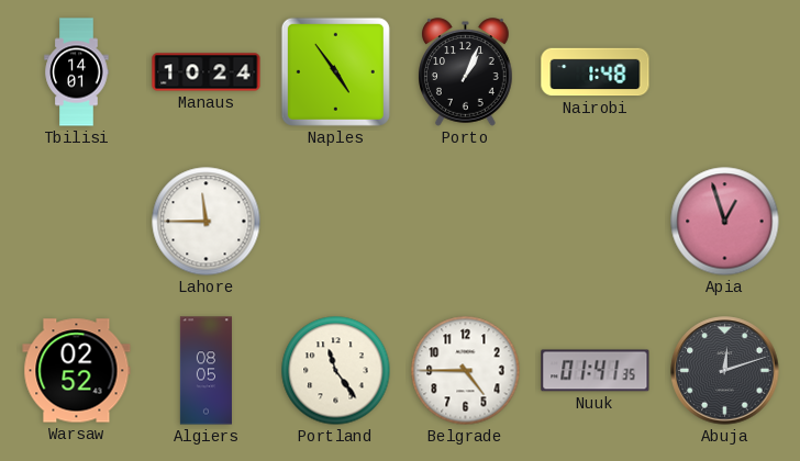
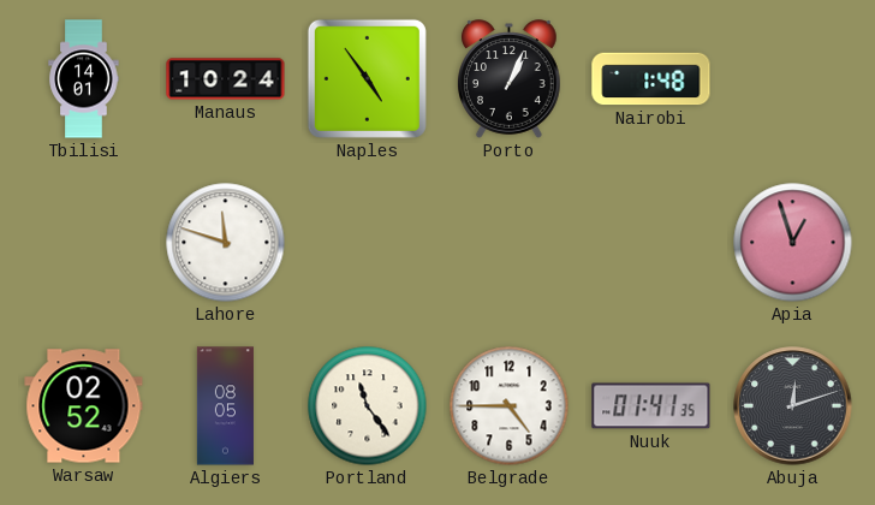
Lahore: 11:45 -> 11:48
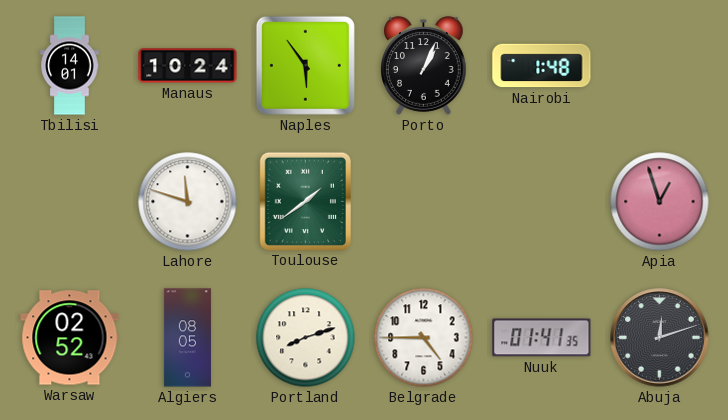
Naples: 4:54 -> 5:54
Toulouse: none -> 1:39
Portland: 11:24 -> 8:12
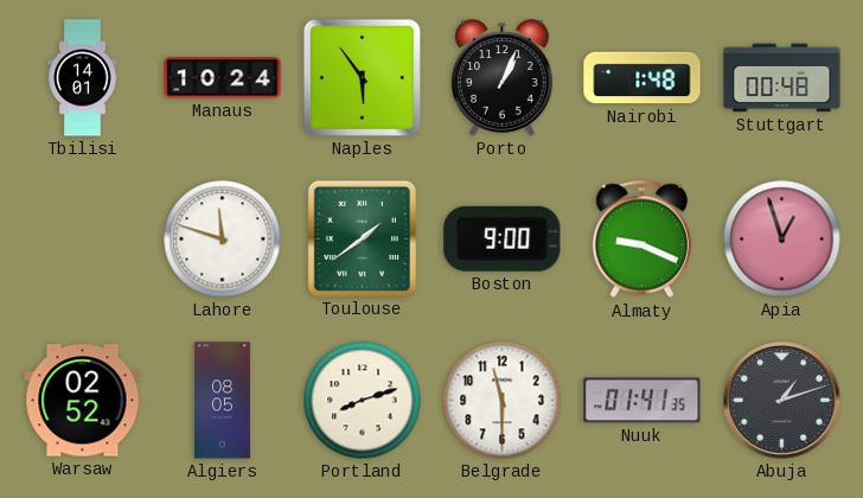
Stuttgart: none -> 00:48
Boston: none -> 9:00
Almaty: none -> 9:19
Belgrade: 4:45 -> 11:30
Abuja: 12:12 -> 1:12
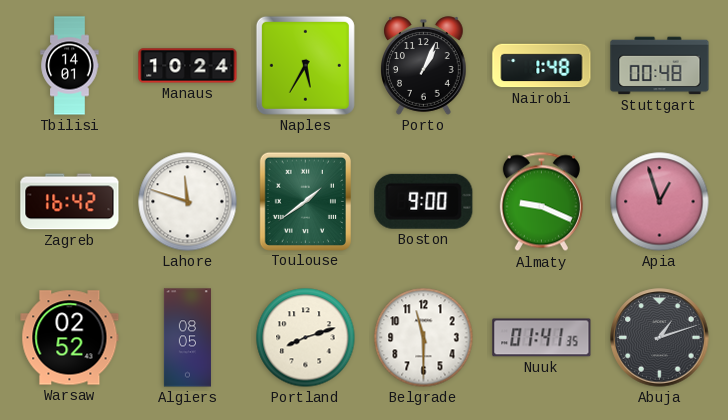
Naples: 5:54 -> 5:35
Zagreb: none -> 16:42
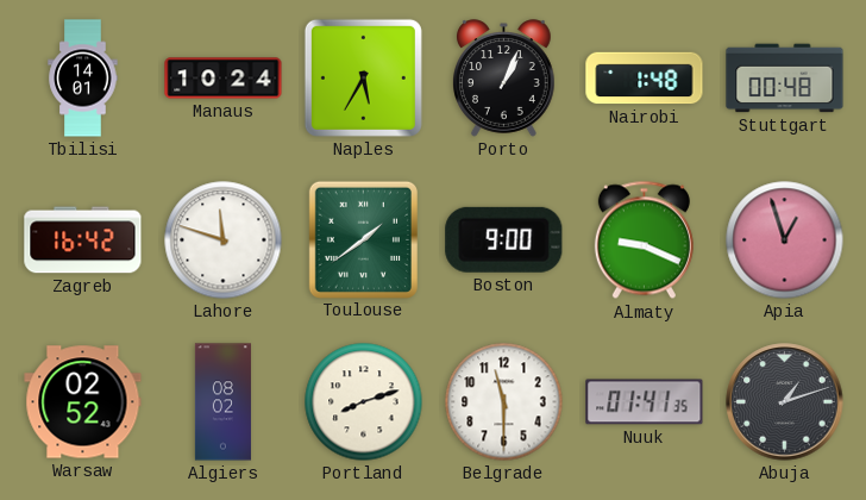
Algiers: 08:05 -> 08:02
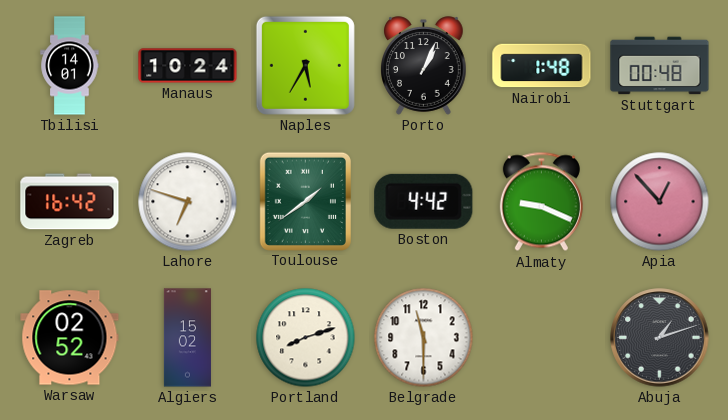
Lahore: 11:48 -> 6:48
Boston: 9:00 -> 4:42
Apia: 12:57 -> 12:53
Algiers: 08:02 -> 15:02
Nuuk: 01:41 -> none
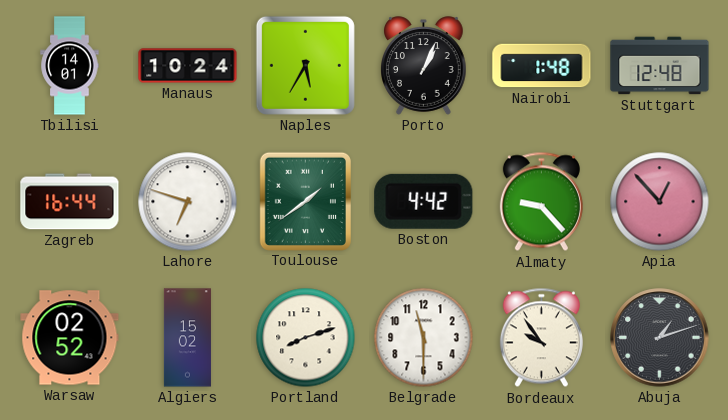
Stuttgart: 00:48 -> 12:48
Zagreb: 16:42 -> 16:44
Almaty: 9:19 -> 9:23
Bordeaux: none -> 9:54
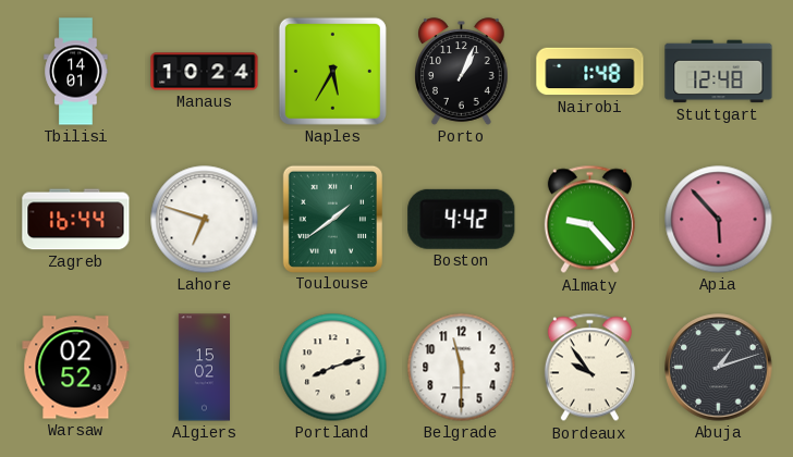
Apia: 12:53 -> 5:53
